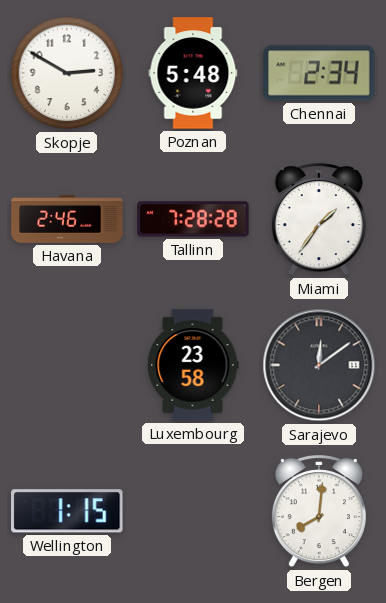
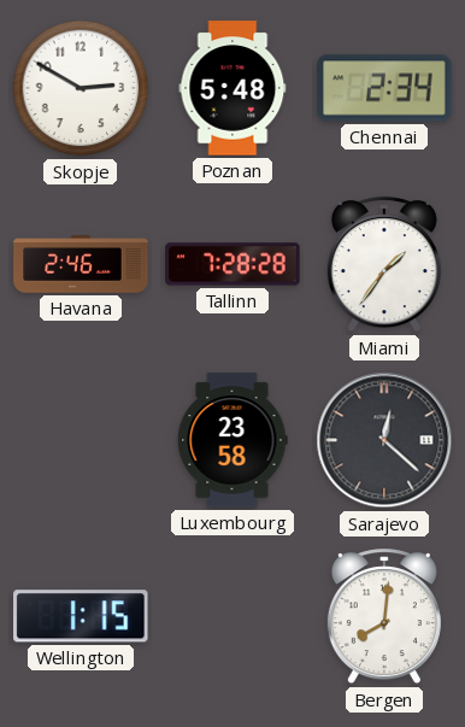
Sarajevo: 12:09 -> 12:22
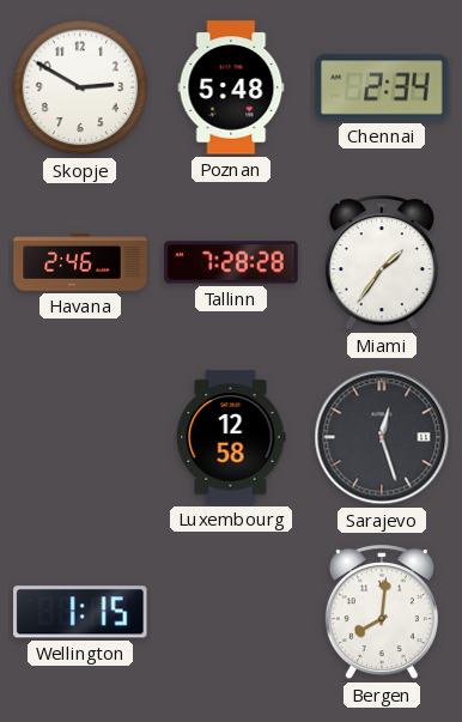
Luxembourg: 23:58 -> 12:58
Sarajevo: 12:22 -> 12:27
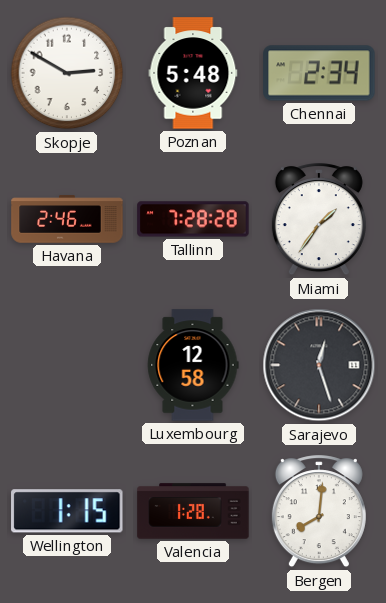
Valencia: none -> 1:28
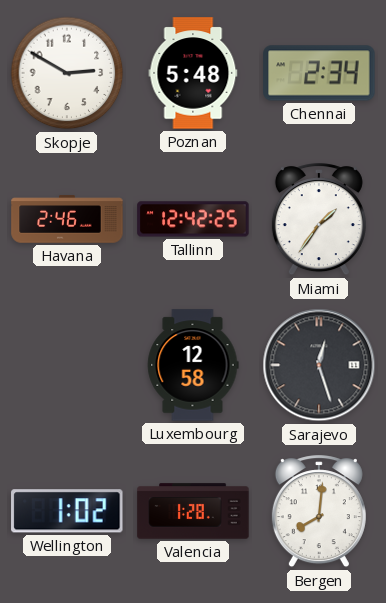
Tallinn: 7:28 -> 12:42
Wellington: 1:15 -> 1:02
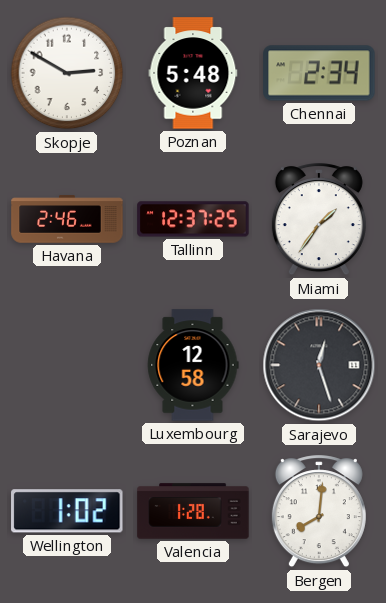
Tallinn: 12:42 -> 12:37
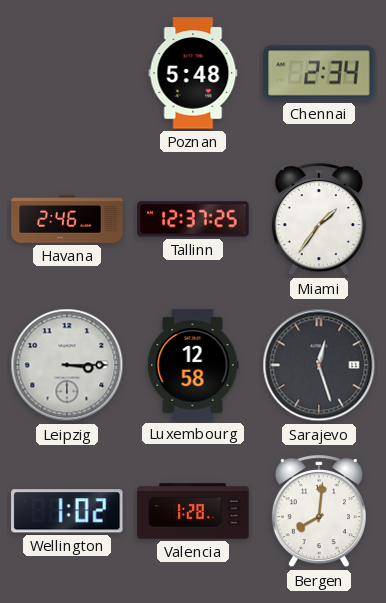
Skopje: 2:50 -> none
Leipzig: none -> 3:15
